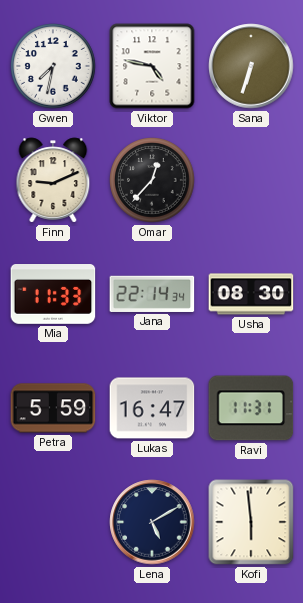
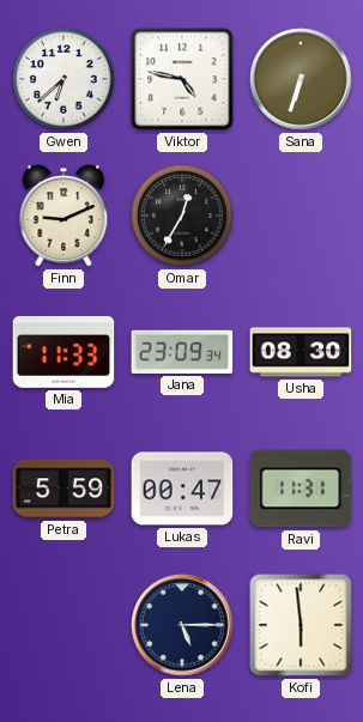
Gwen: 7:32 -> 6:38
Omar: 12:37 -> 12:35
Jana: 22:14 -> 23:09
Lukas: 16:47 -> 00:47
Lena: 5:10 -> 5:15
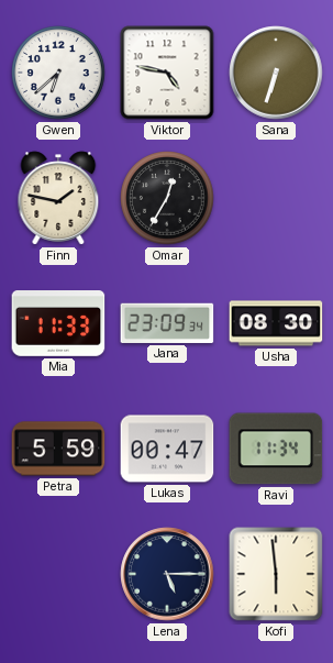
Finn: 9:11 -> 1:47
Ravi: 11:31 -> 11:34
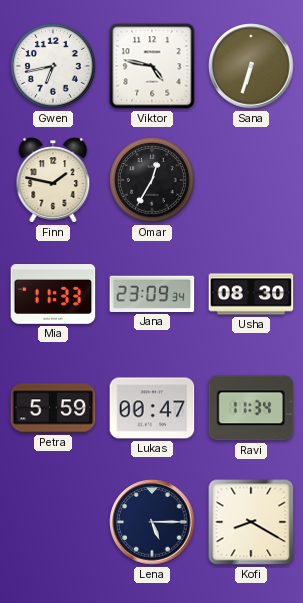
Gwen: 6:38 -> 6:43
Kofi: 5:59 -> 8:20
